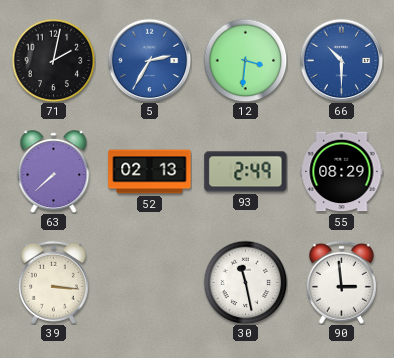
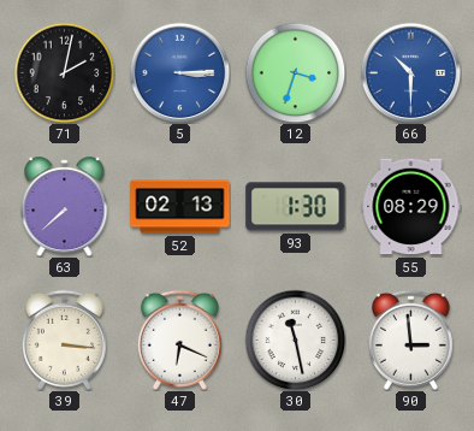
5: 2:35 -> 3:15
12: 3:31 -> 3:33
93: 2:49 -> 1:30
47: none -> 6:19
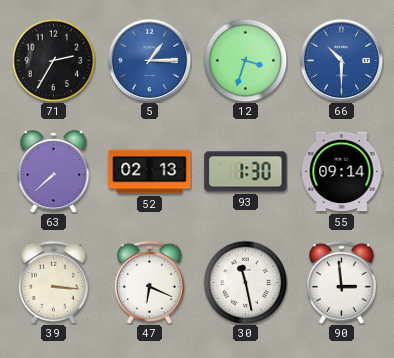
71: 2:02 -> 2:35
5: 3:15 -> 1:15
55: 08:29 -> 09:14
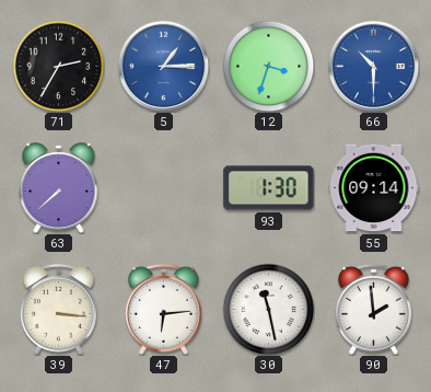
52: 02:13 -> none
47: 6:19 -> 6:14
90: 2:59 -> 1:59
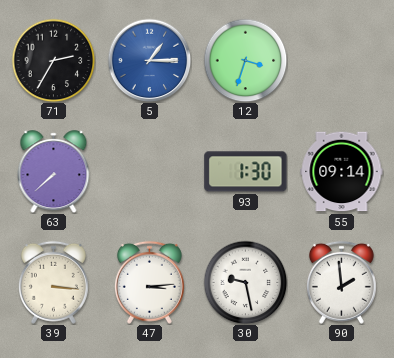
66: 10:30 -> none
47: 6:14 -> 3:14
30: 11:28 -> 9:28
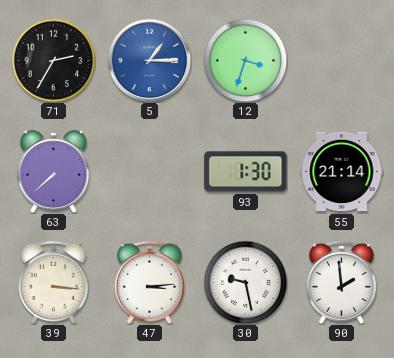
55: 09:14 -> 21:14
